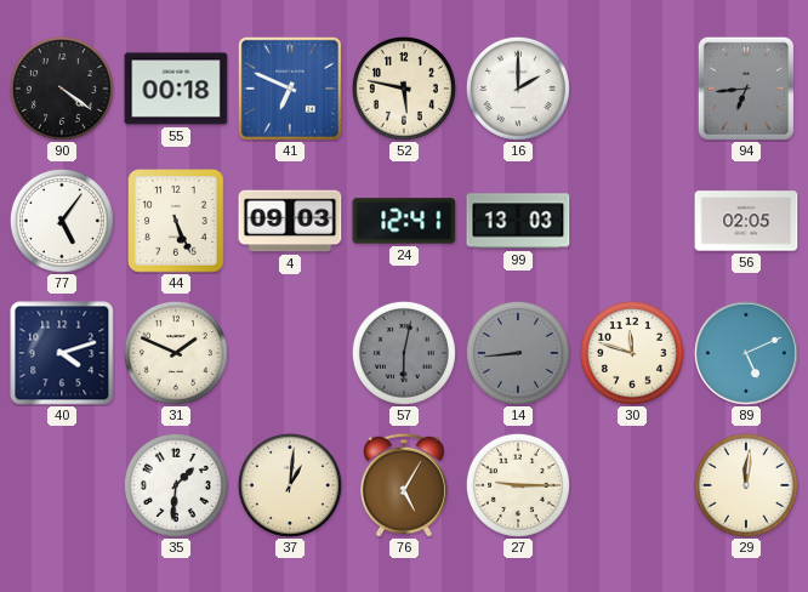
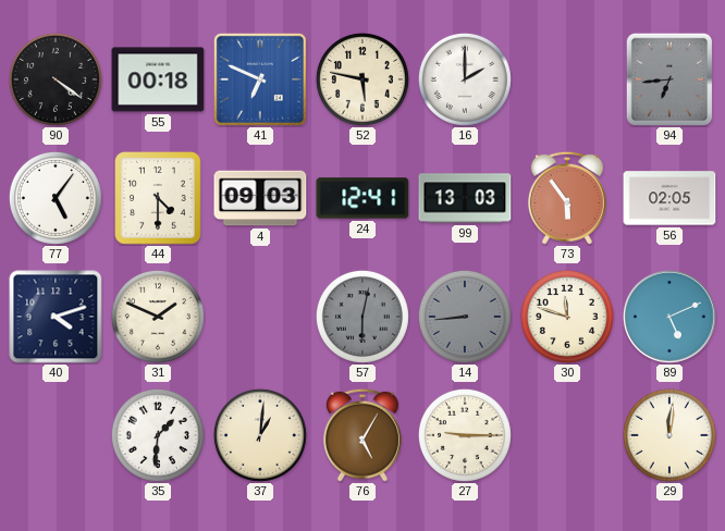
44: 5:26 -> 4:30
73: none -> 5:54
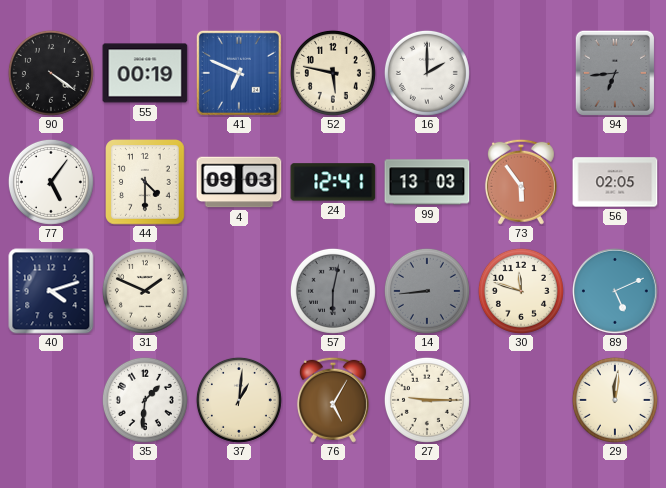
55: 00:18 -> 00:19
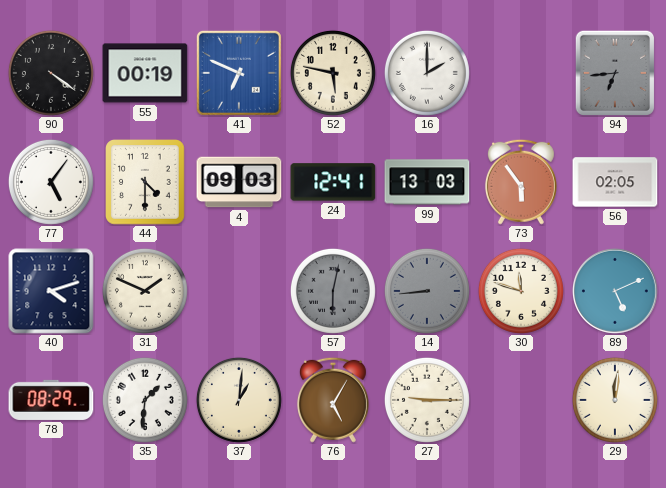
78: none -> 08:29
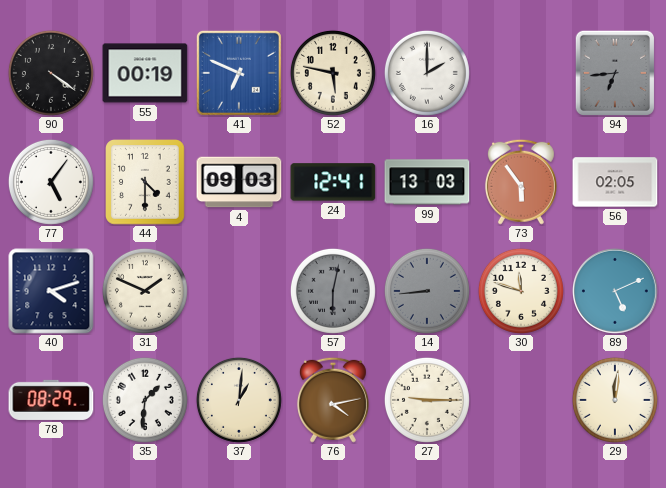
76: 5:05 -> 4:13
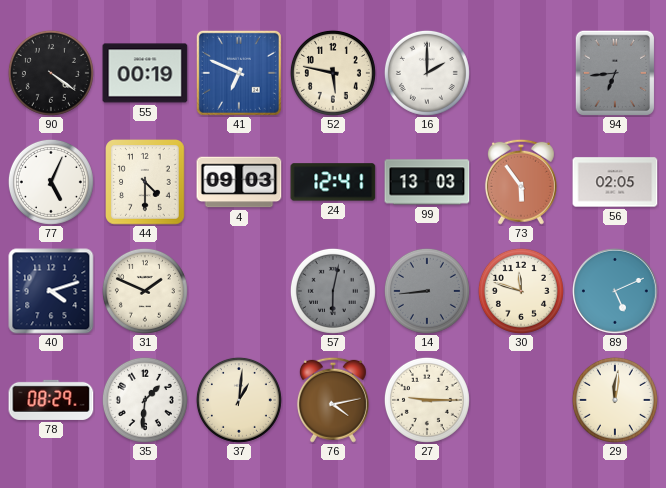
77: 5:06 -> 5:04
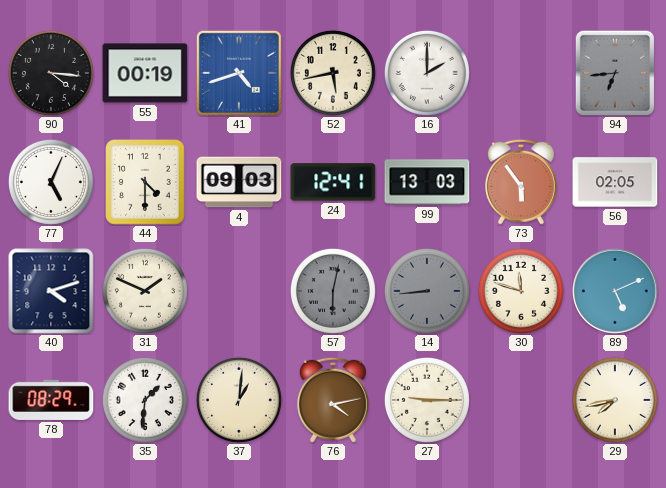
90: 4:21 -> 4:16
41: 6:49 -> 4:42
52: 5:47 -> 5:43
29: 12:01 -> 7:43
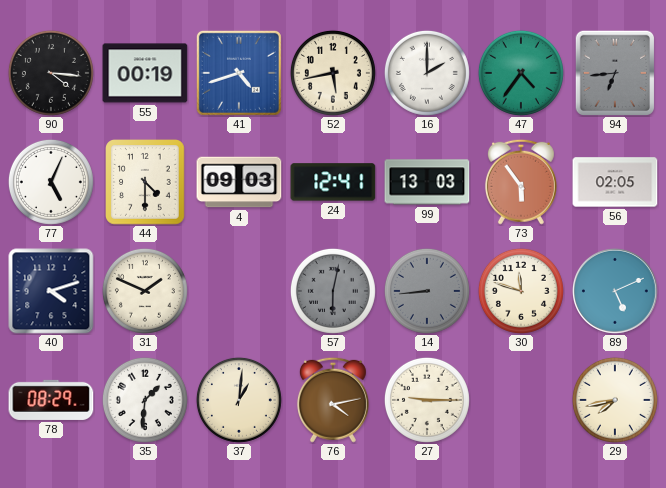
47: none -> 4:36
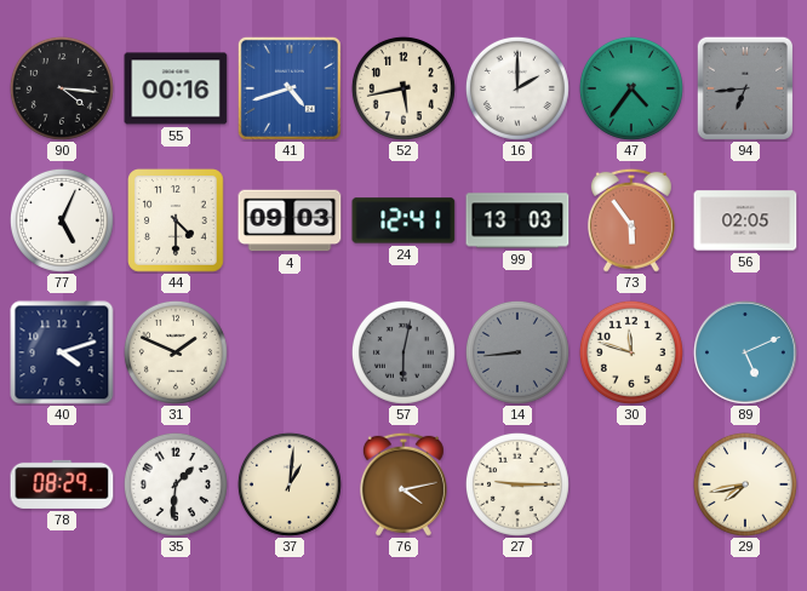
55: 00:19 -> 00:16
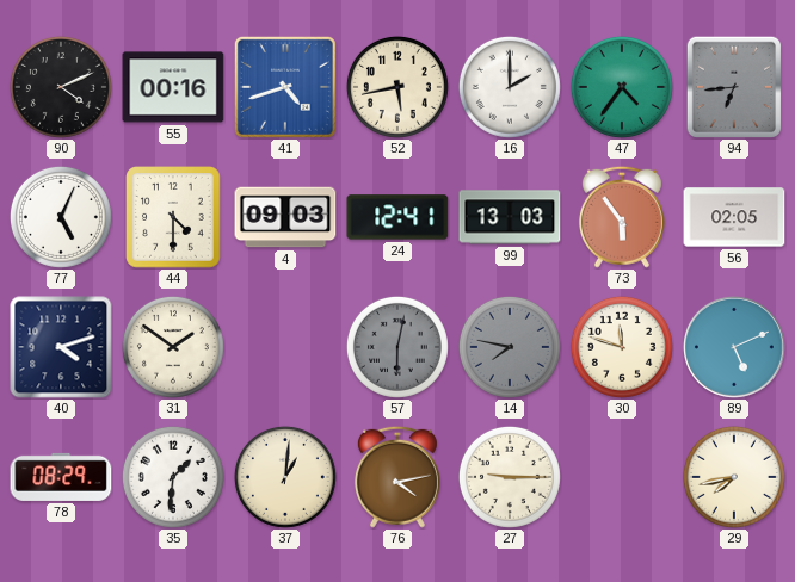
90: 4:16 -> 4:11
31: 1:49 -> 1:51
14: 8:44 -> 7:47
